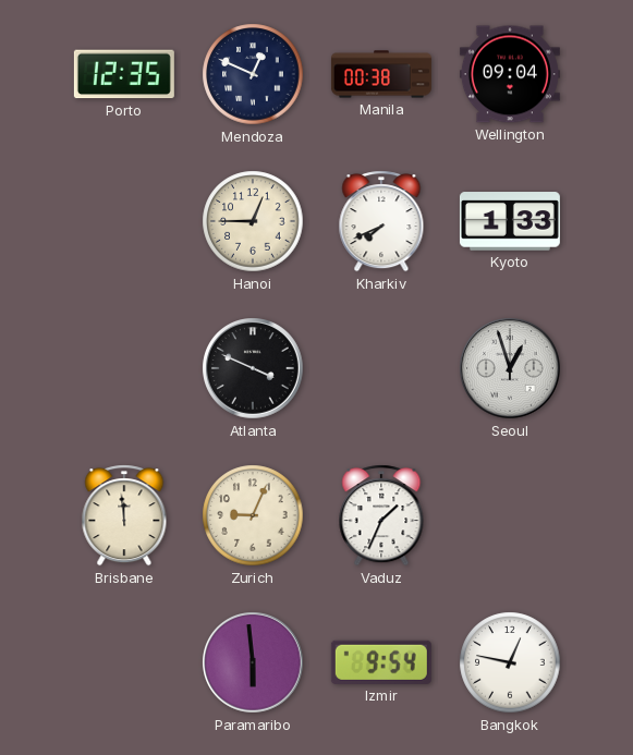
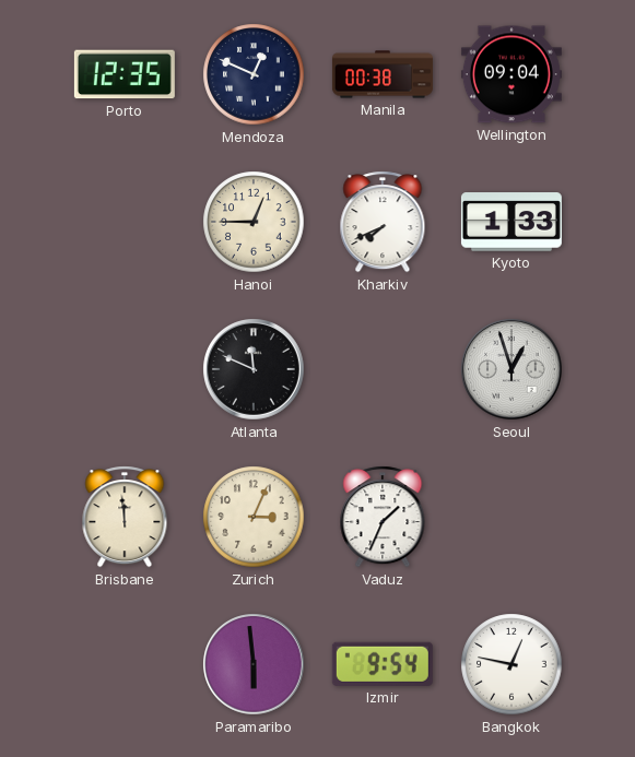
Atlanta: 3:49 -> 11:49
Zurich: 9:04 -> 3:04
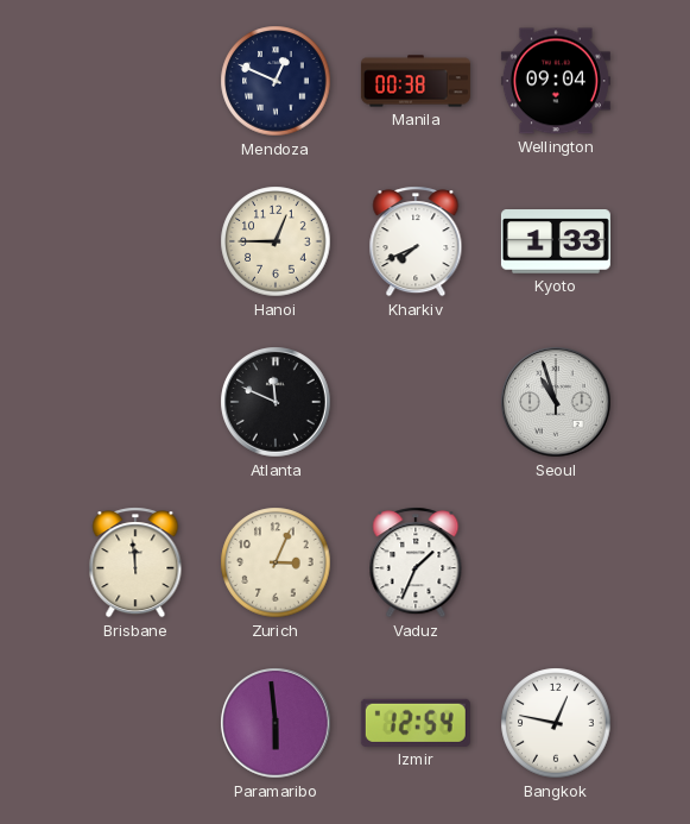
Porto: 12:35 -> none
Seoul: 12:57 -> 10:57
Izmir: 9:54 -> 12:54
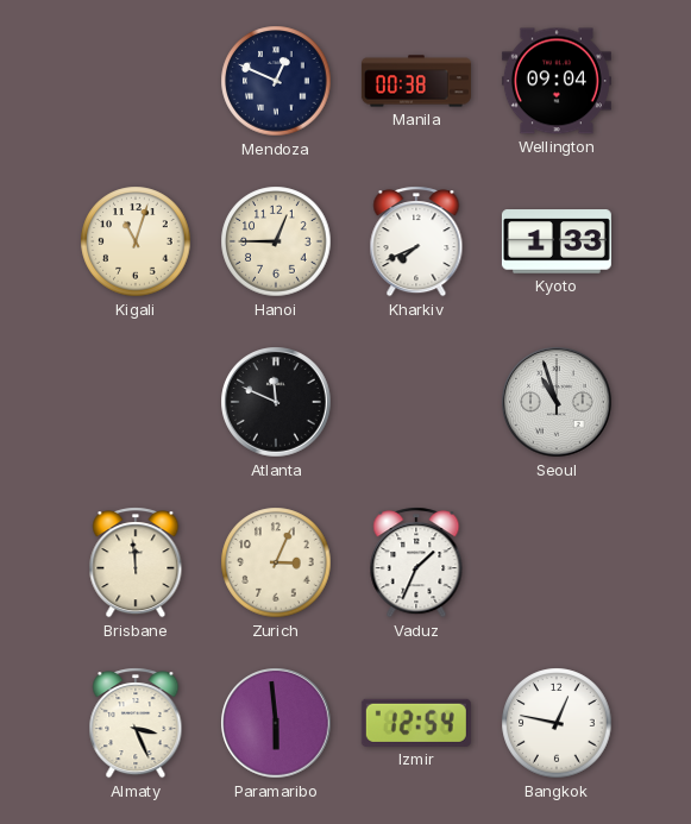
Kigali: none -> 11:03
Almaty: none -> 3:26
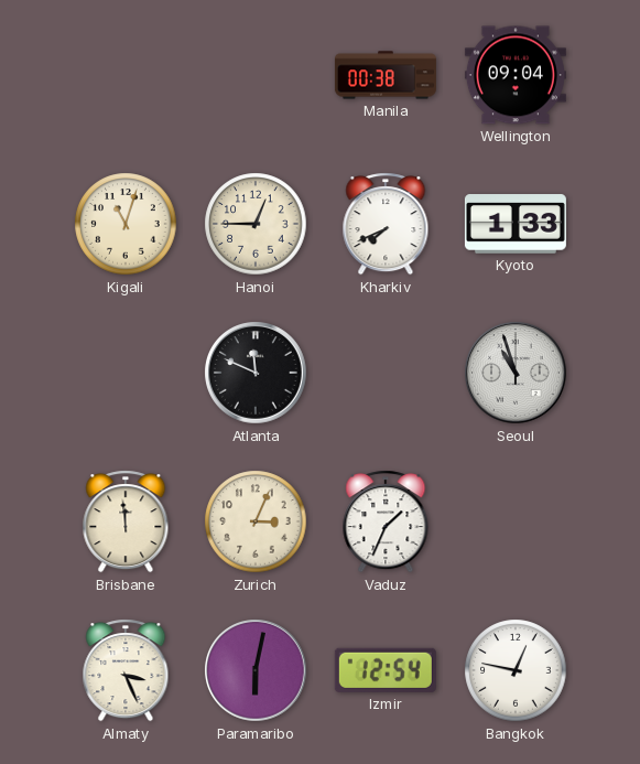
Mendoza: 12:49 -> none
Paramaribo: 5:59 -> 6:02
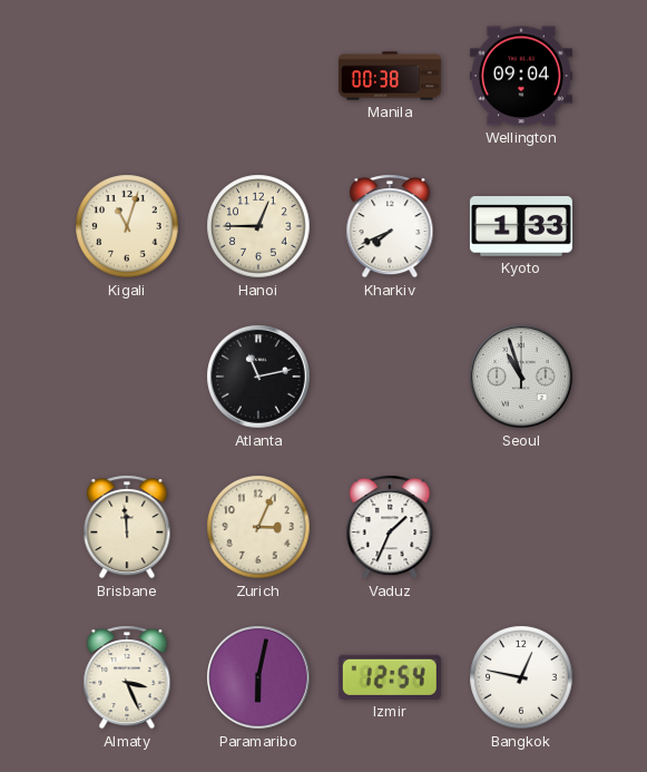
Atlanta: 11:49 -> 11:13
